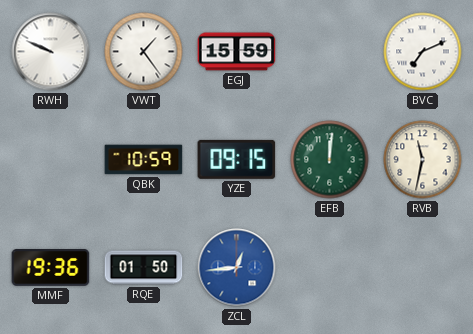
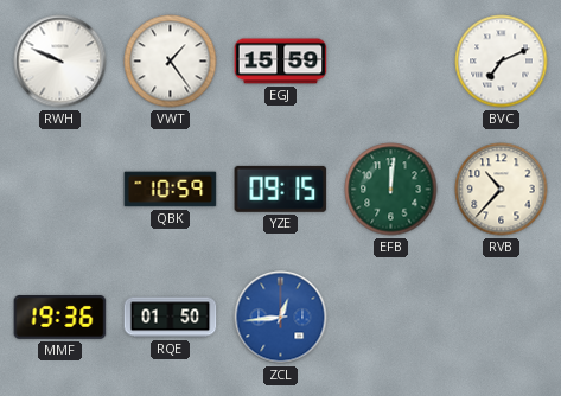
RVB: 11:32 -> 10:37
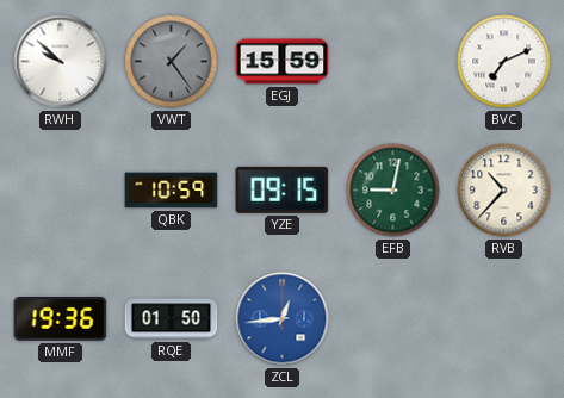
RWH: 9:49 -> 9:52
VWT dial: white -> grey
EFB: 12:01 -> 9:02
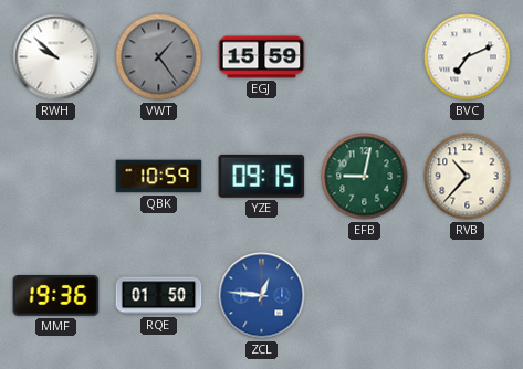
ZCL: 12:44 -> 12:46
